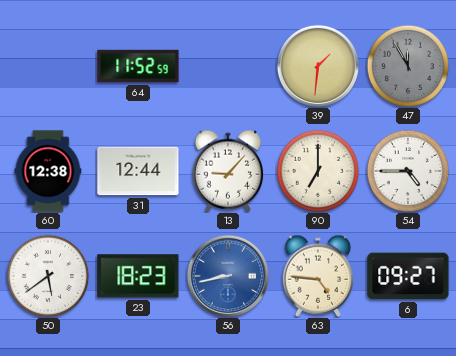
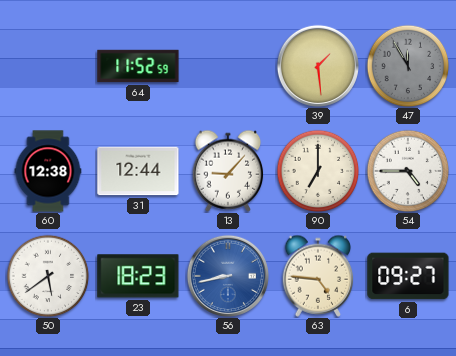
39: 1:31 -> 1:29
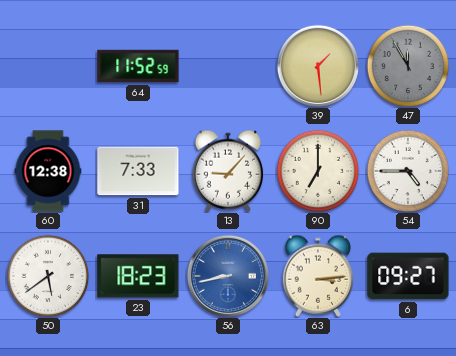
31: 12:44 -> 7:33
63: 4:46 -> 3:14
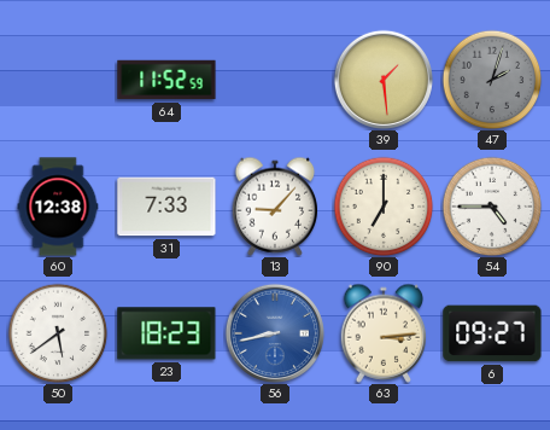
47: 11:55 -> 2:03
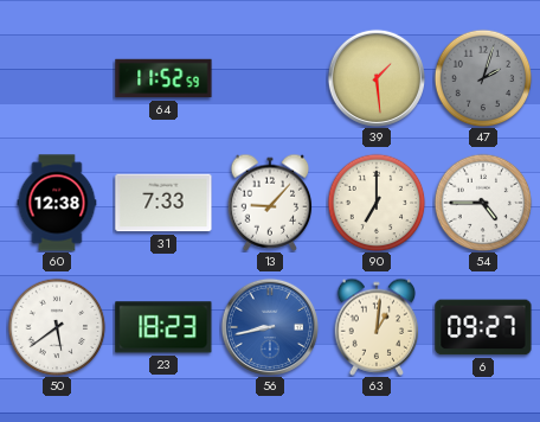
63: 3:14 -> 1:01
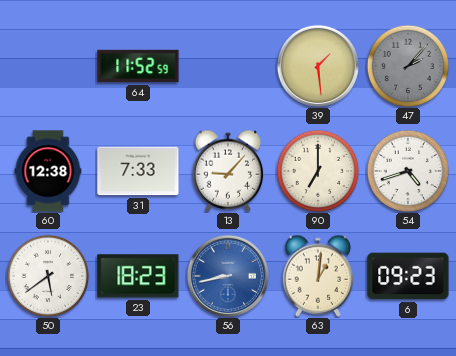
47: 2:03 -> 2:07
54: 4:45 -> 4:42
6: 09:27 -> 09:23
